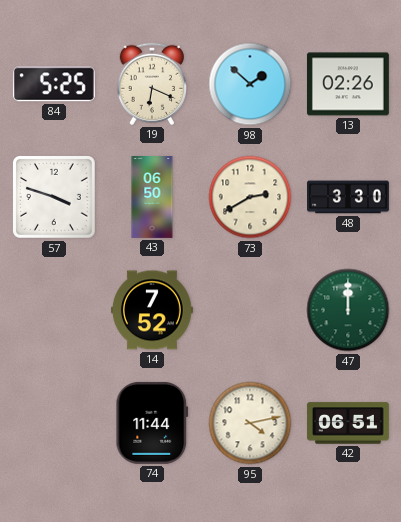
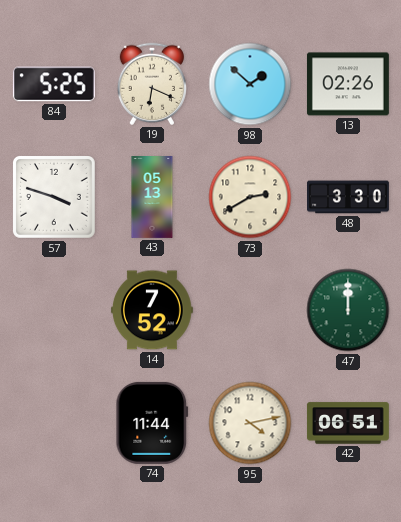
43: 06:50 -> 05:13
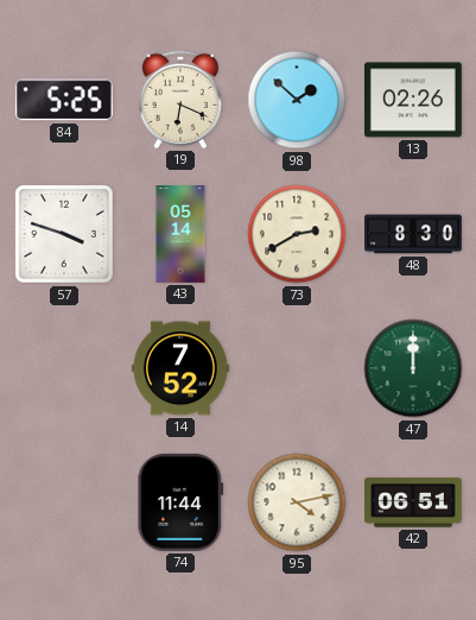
43: 05:13 -> 05:14
48: 3:30 -> 8:30
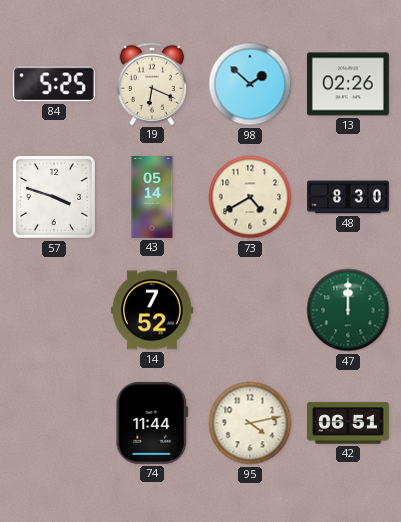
73: 2:40 -> 4:40
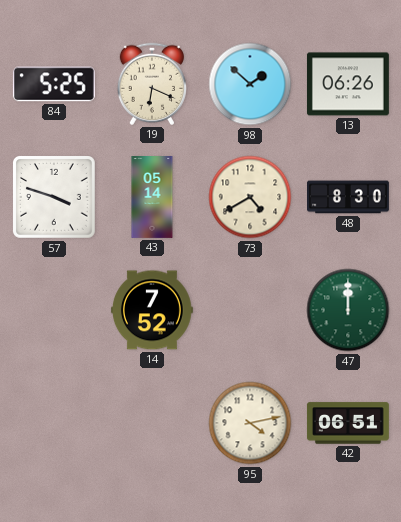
13: 02:26 -> 06:26
74: 11:44 -> none
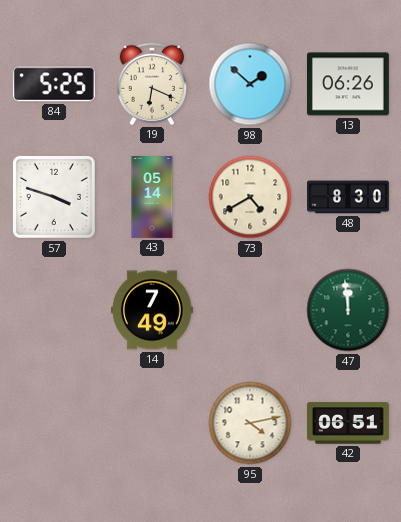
14: 7:52 -> 7:49
47: 12:00 -> 11:59
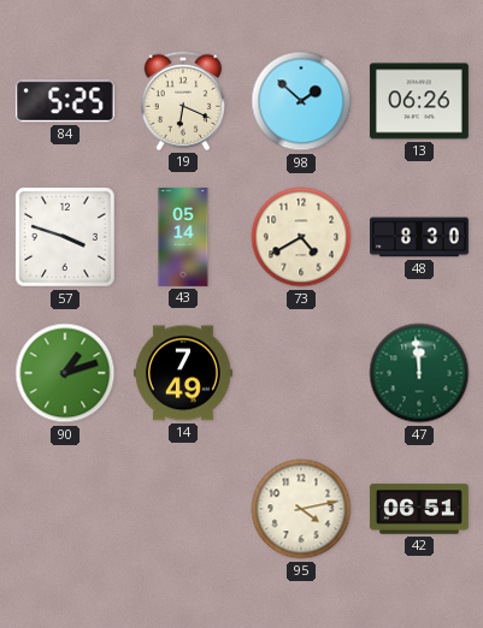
90: none -> 1:12
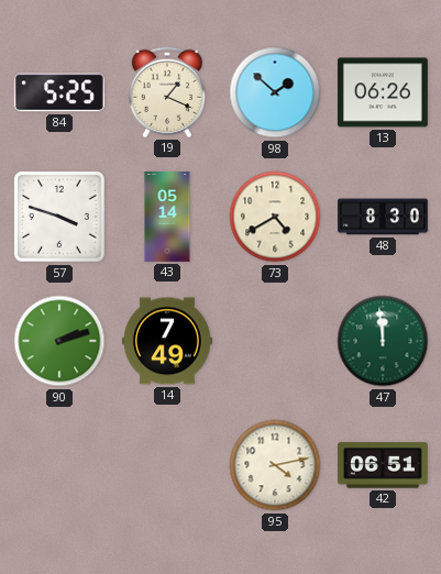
19: 6:19 -> 1:19
90: 1:12 -> 2:12
